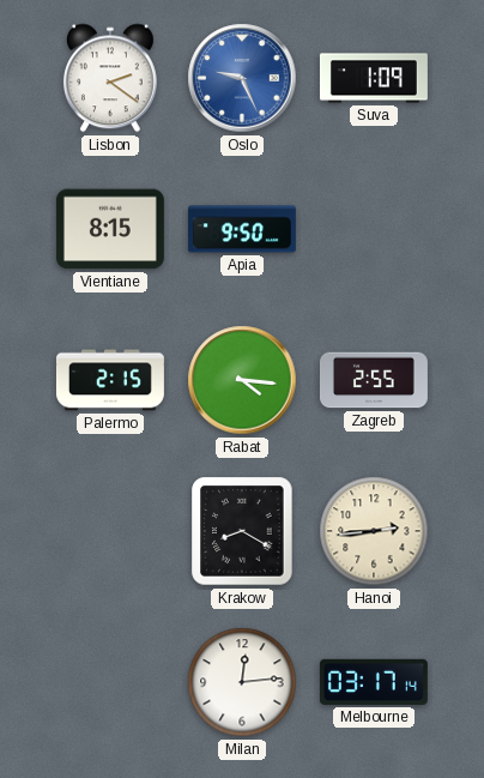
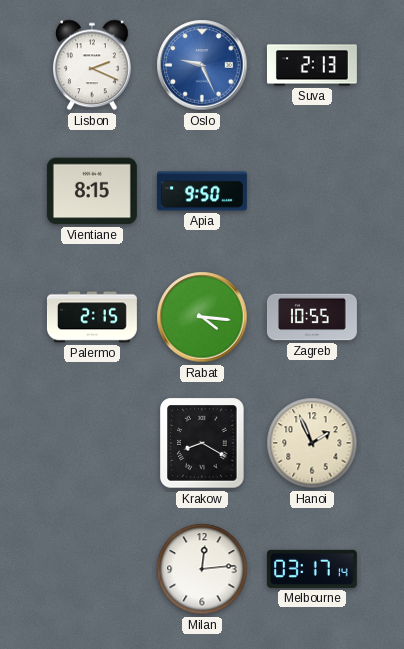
Lisbon: 2:21 -> 2:19
Suva: 1:09 -> 2:13
Zagreb: 2:55 -> 10:55
Hanoi: 2:44 -> 1:56
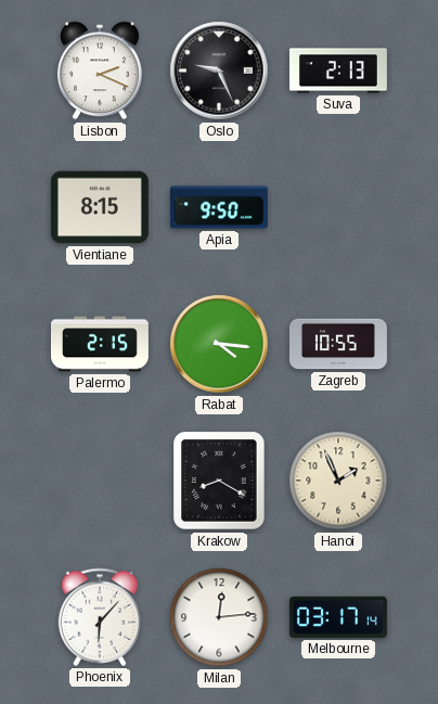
Oslo dial: blue -> black
Phoenix: none -> 6:07
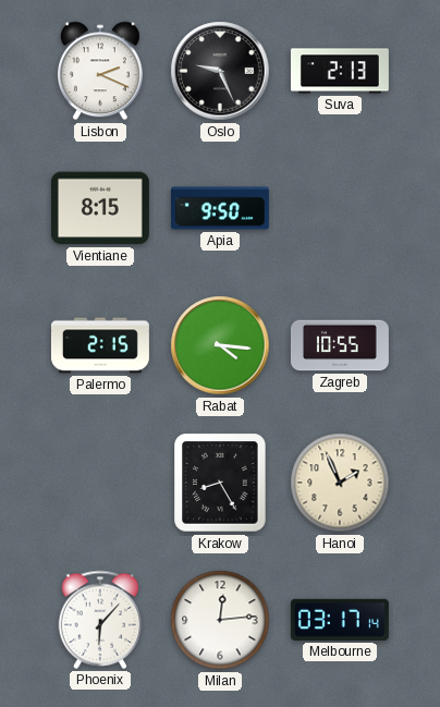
Krakow: 8:20 -> 8:25
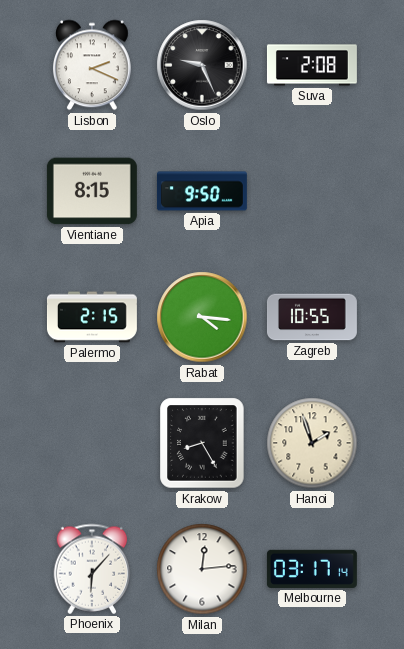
Suva: 2:13 -> 2:08
Hanoi: 1:56 -> 1:57
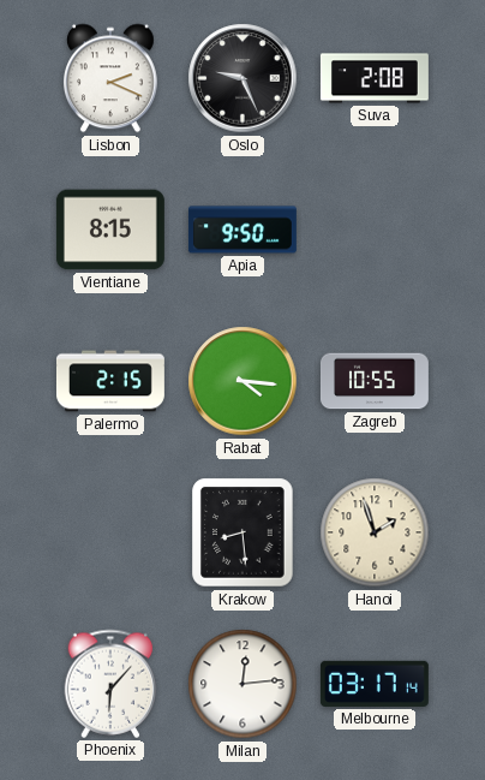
Krakow: 8:25 -> 8:29
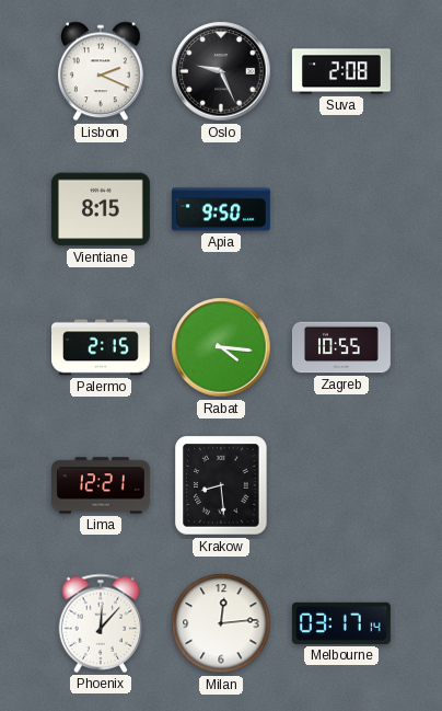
Lima: none -> 12:21
Hanoi: 1:57 -> none
Phoenix: 6:07 -> 12:07
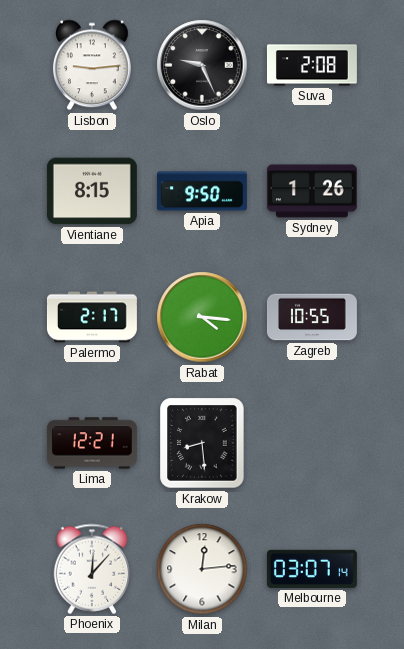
Lisbon: 2:19 -> 9:14
Sydney: none -> 1:26
Palermo: 2:15 -> 2:17
Melbourne: 03:17 -> 03:07
